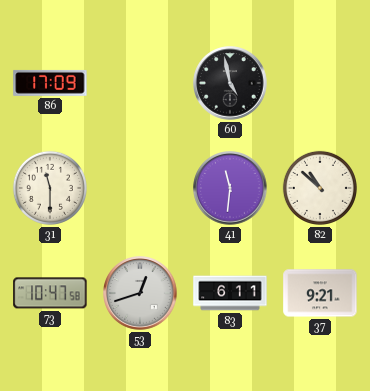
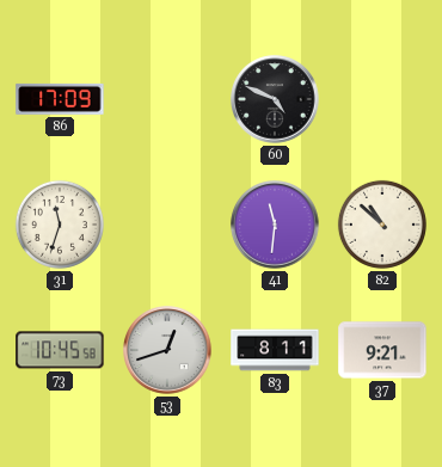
60: 4:58 -> 4:49
31: 11:30 -> 11:33
73: 10:47 -> 10:45
83: 6:11 -> 8:11
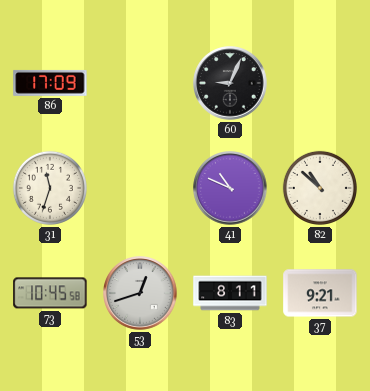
60: 4:49 -> 9:04
41: 11:31 -> 10:49
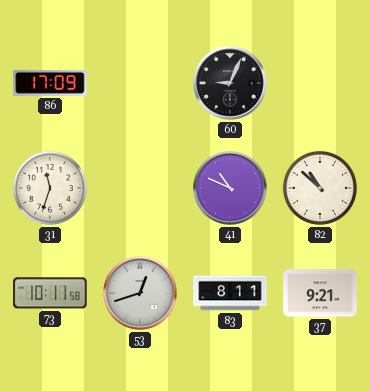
73: 10:45 -> 10:11
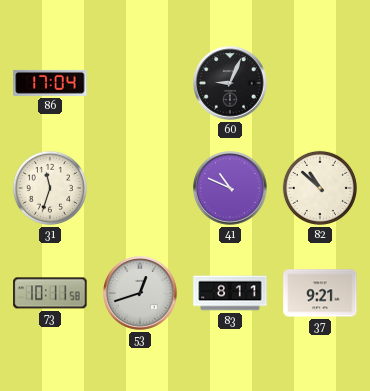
86: 17:09 -> 17:04
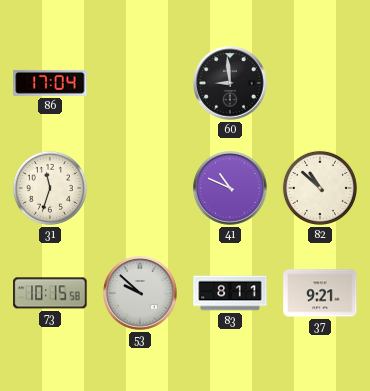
60: 9:04 -> 8:59
73: 10:11 -> 10:15
53: 12:42 -> 9:52
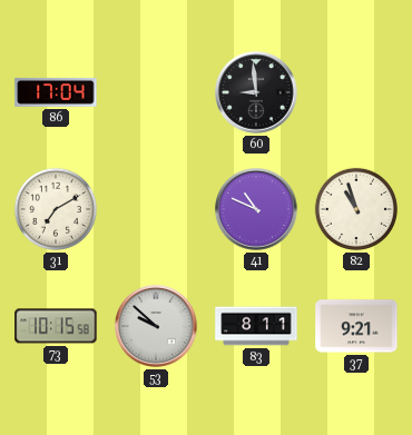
31: 11:33 -> 7:10
82: 10:52 -> 10:57
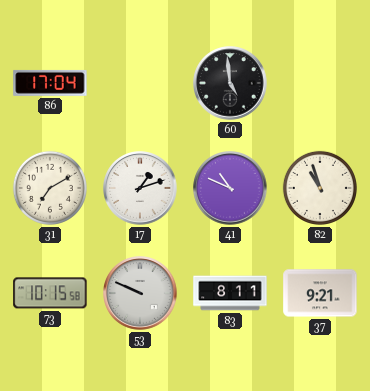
60: 8:59 -> 4:59
17: none -> 1:12
53: 9:52 -> 9:49
